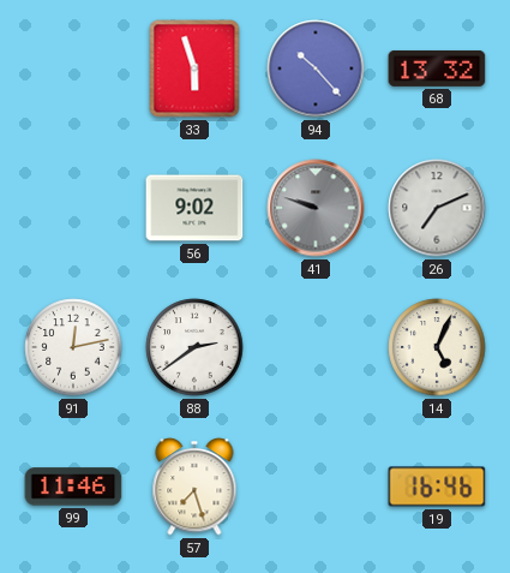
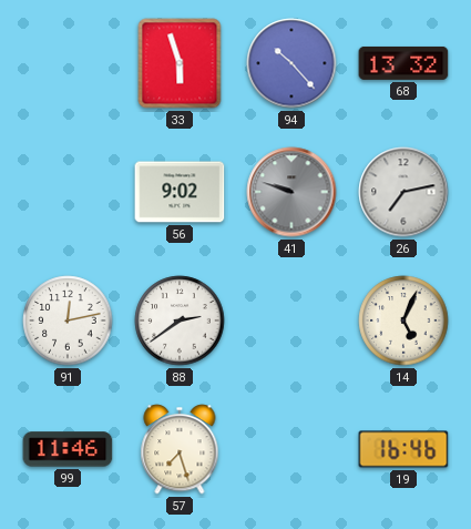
26: 7:11 -> 7:13
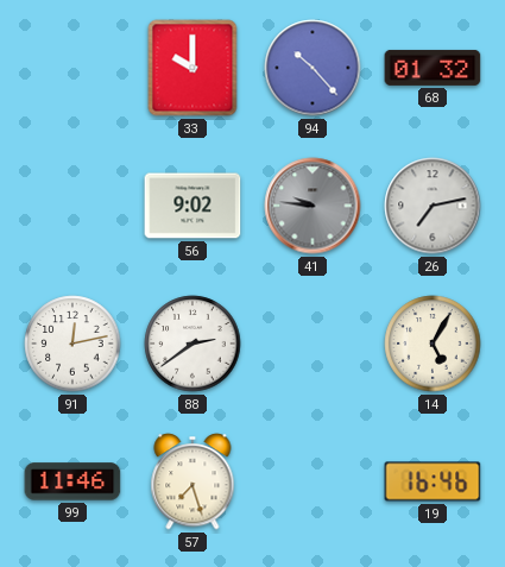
33: 5:57 -> 10:00
68: 13:32 -> 01:32
41: 9:48 -> 9:46
14: 5:04 -> 5:05
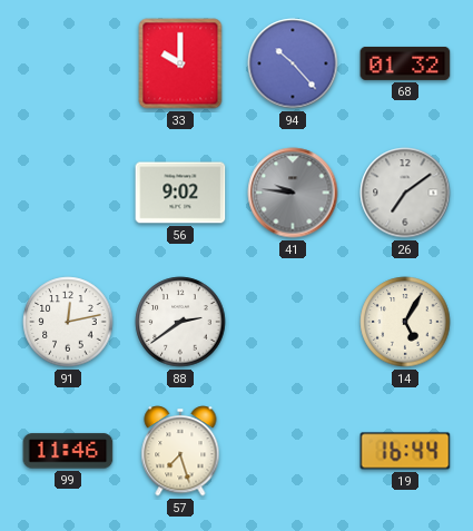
26: 7:13 -> 7:09
19: 16:46 -> 16:44
